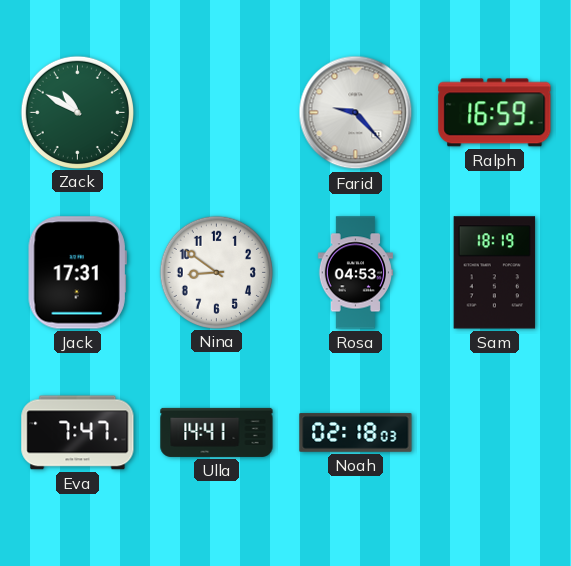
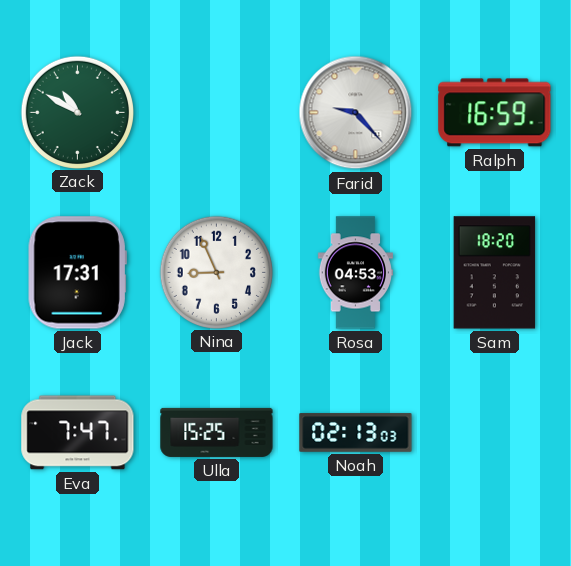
Nina: 8:51 -> 8:56
Sam: 18:19 -> 18:20
Ulla: 14:41 -> 15:25
Noah: 02:18 -> 02:13
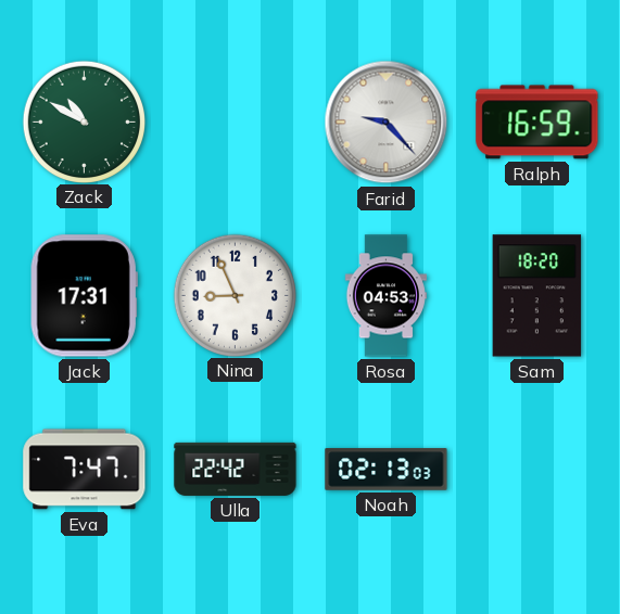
Ulla: 15:25 -> 22:42
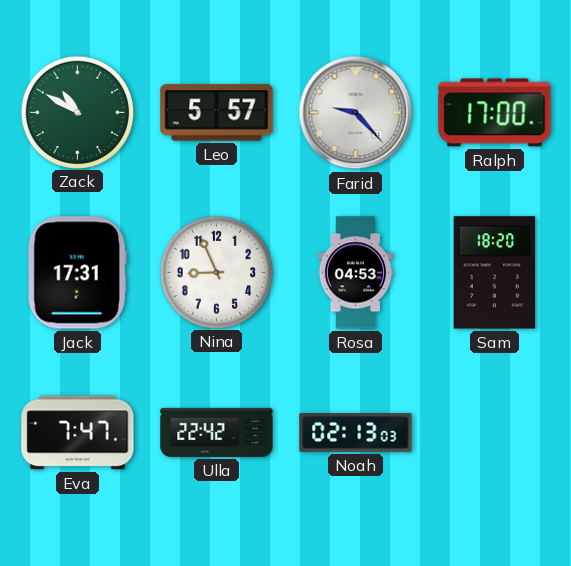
Leo: none -> 5:57
Ralph: 16:59 -> 17:00
